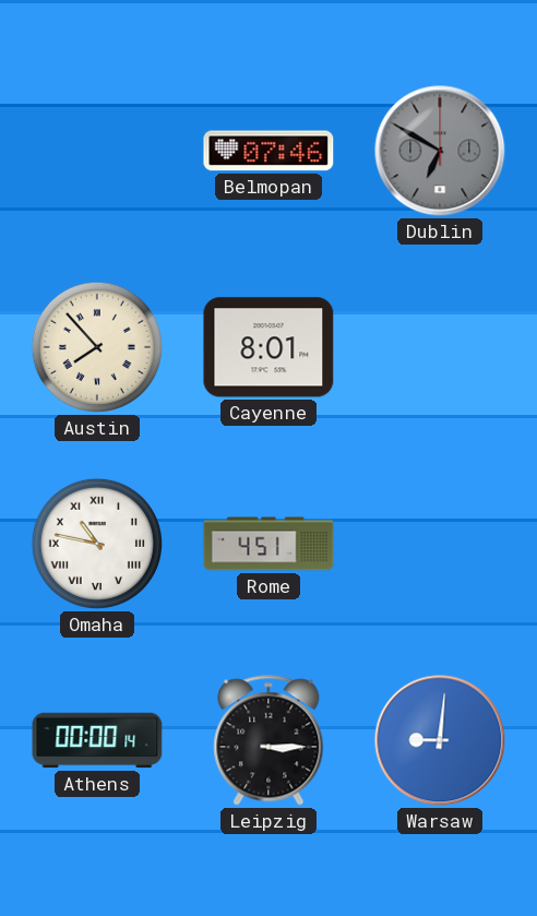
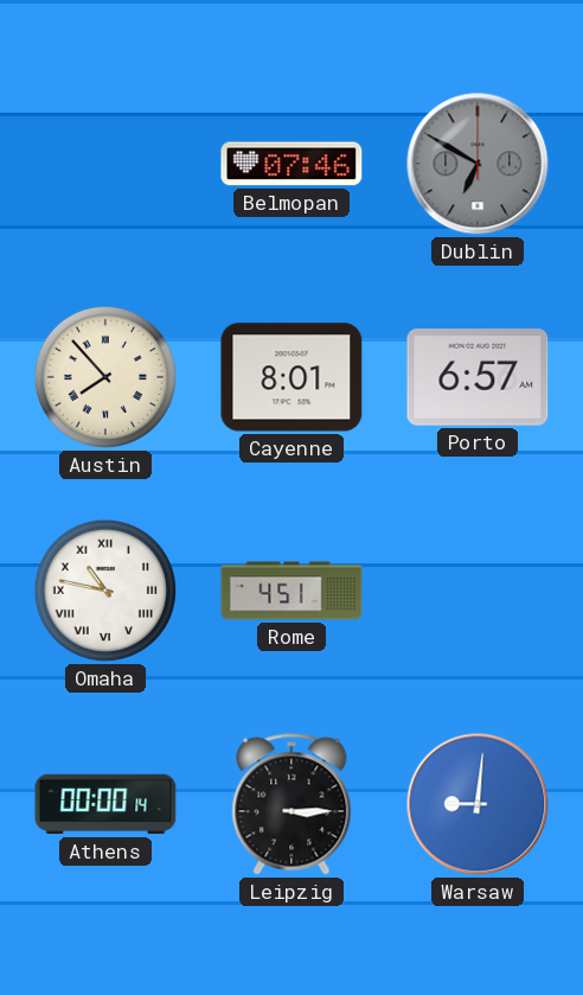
Porto: none -> 6:57
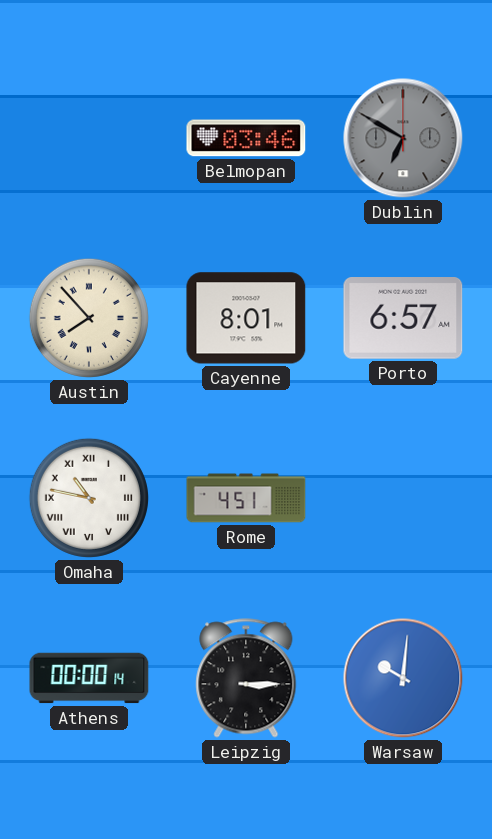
Belmopan: 07:46 -> 03:46
Warsaw: 9:01 -> 10:01
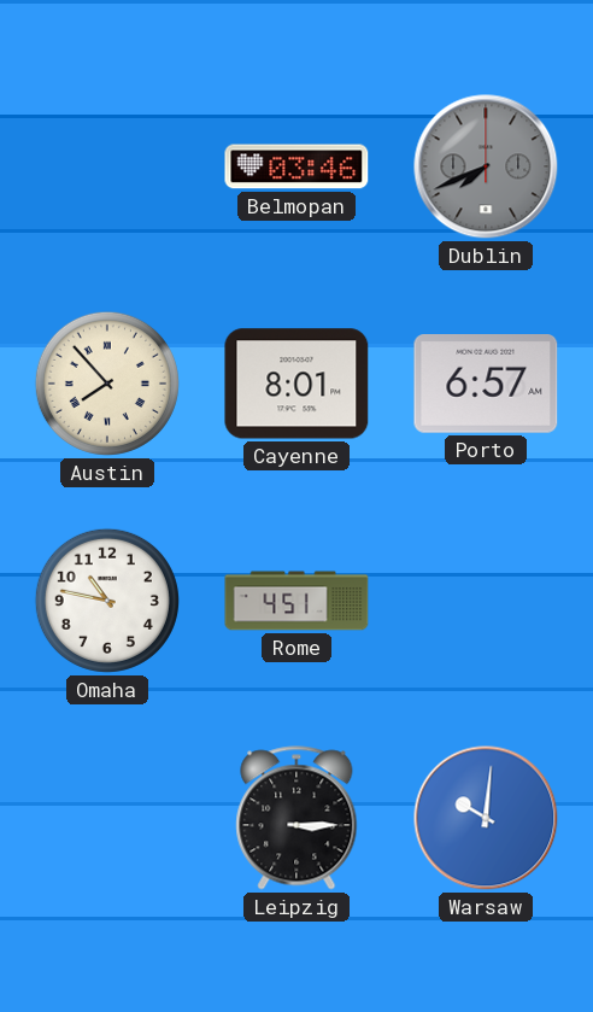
Dublin: 6:50 -> 7:41
Omaha numerals: Roman -> Arabic
Athens: 00:00 -> none
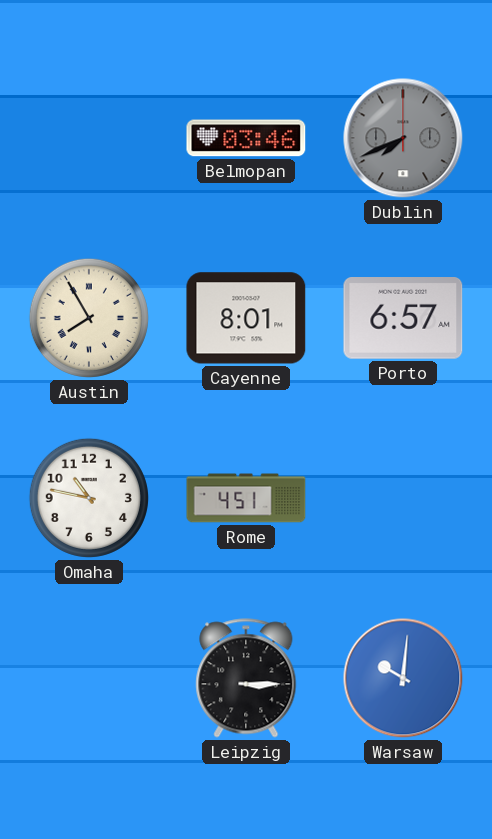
Austin: 7:53 -> 7:55
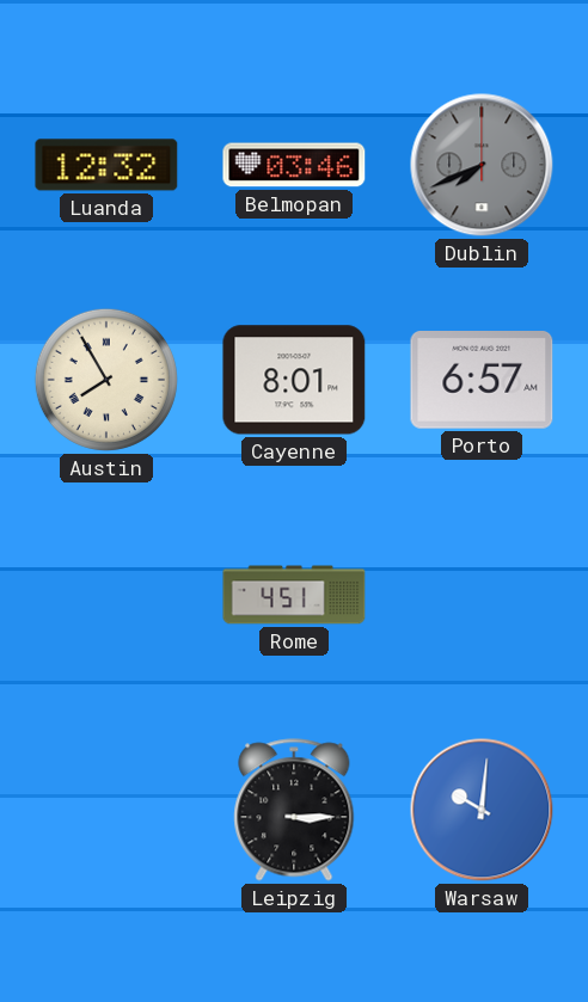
Luanda: none -> 12:32
Omaha: 10:47 -> none
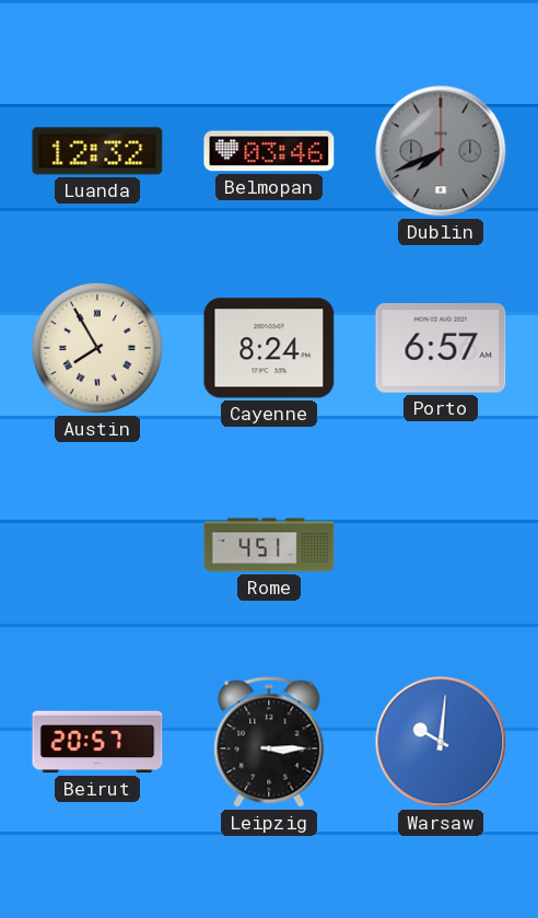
Cayenne: 8:01 -> 8:24
Beirut: none -> 20:57
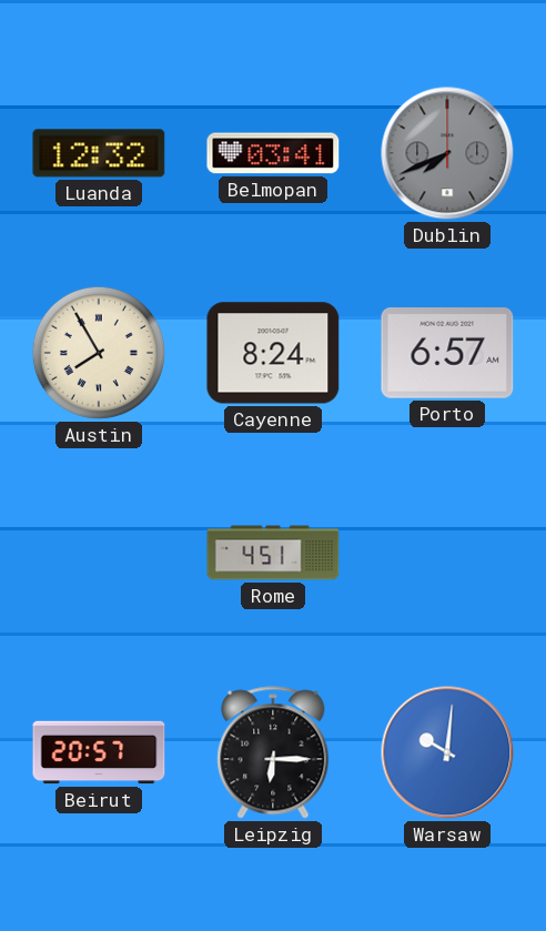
Belmopan: 03:46 -> 03:41
Leipzig: 3:15 -> 6:15
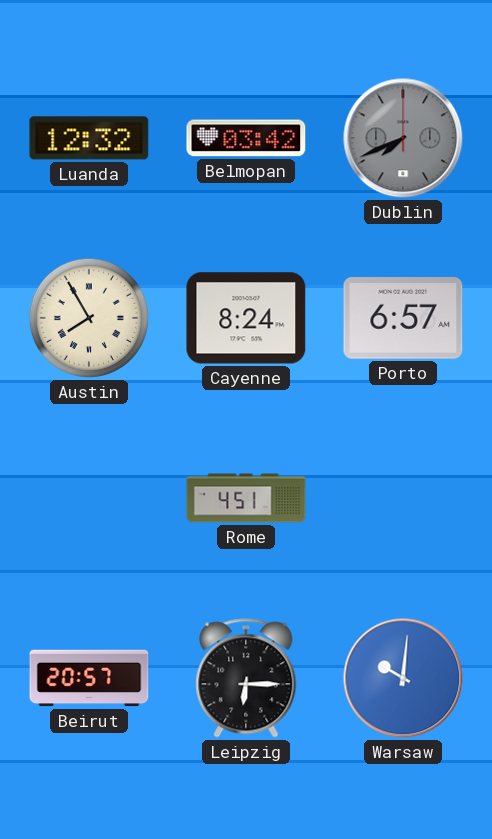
Belmopan: 03:41 -> 03:42
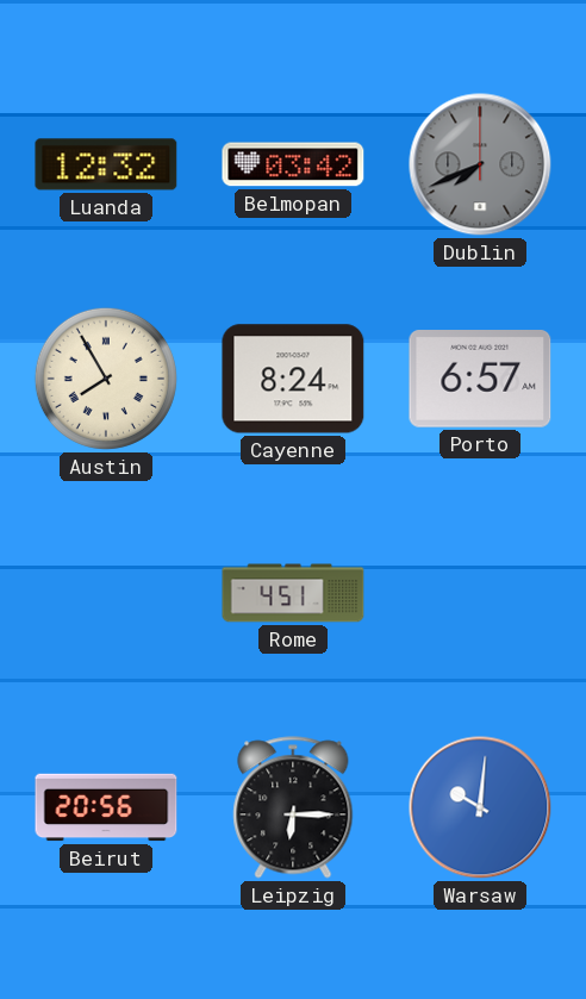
Beirut: 20:57 -> 20:56
